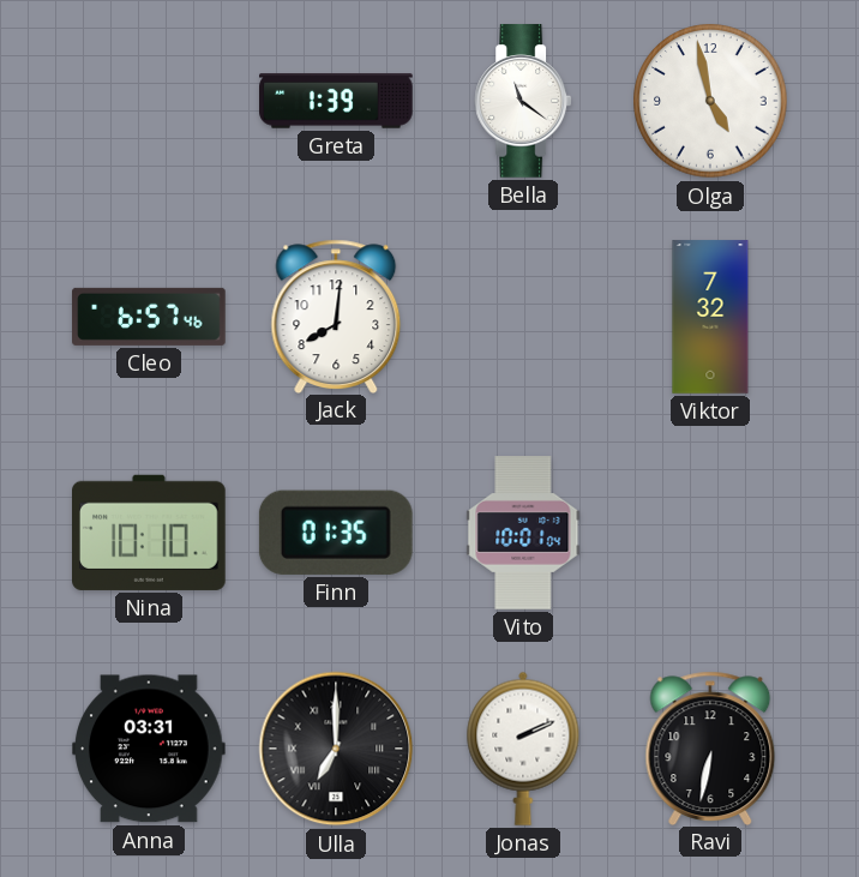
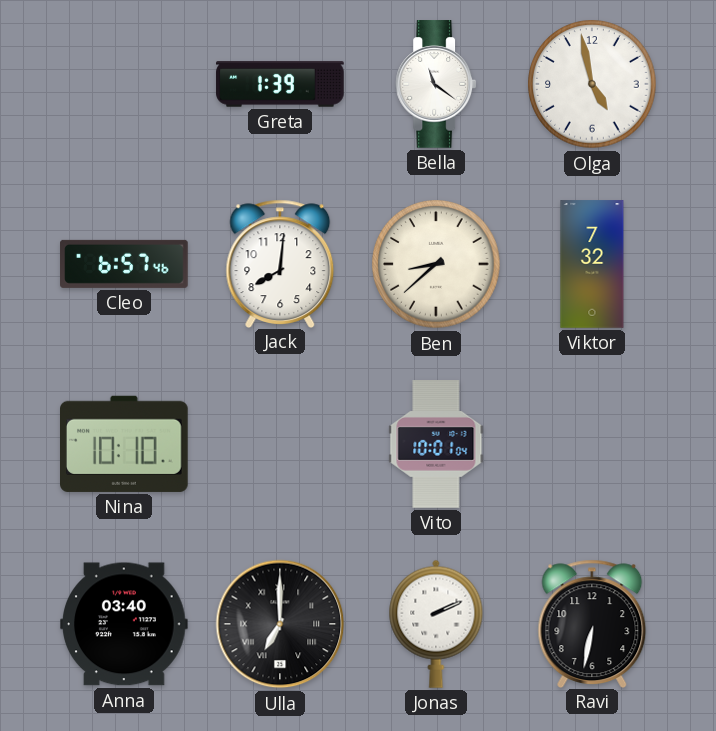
Ben: none -> 8:38
Finn: 01:35 -> none
Anna: 03:31 -> 03:40
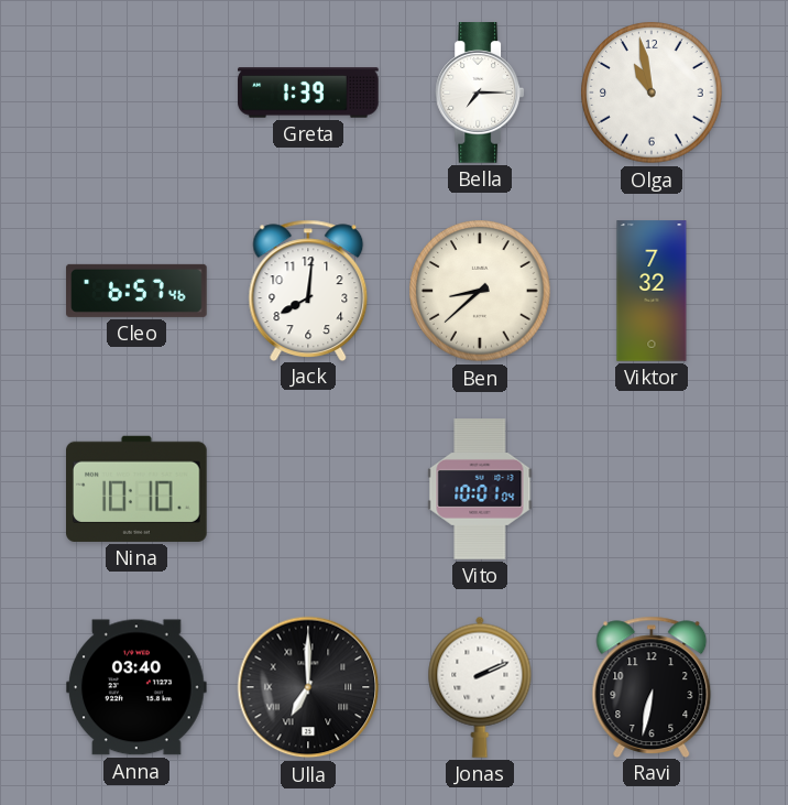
Bella: 11:21 -> 7:15
Olga: 4:58 -> 10:58
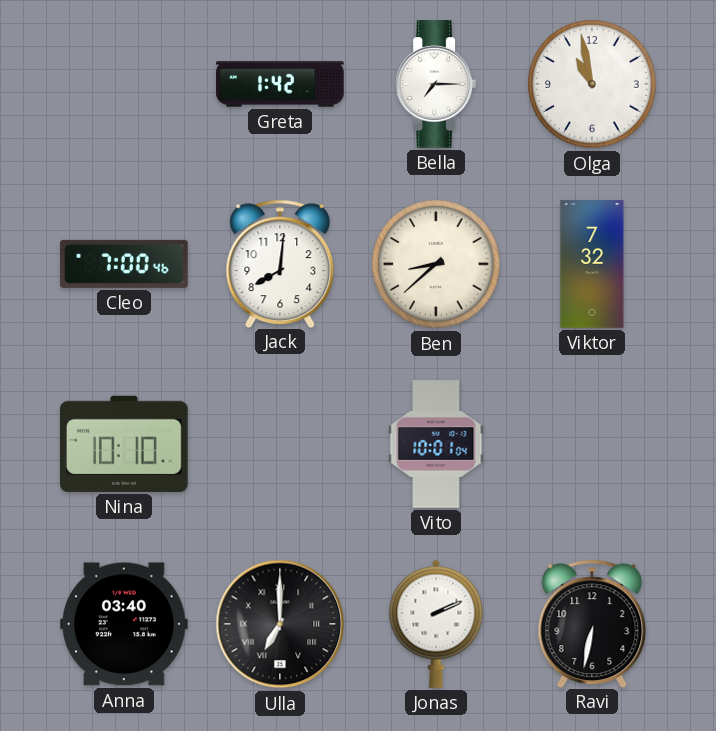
Greta: 1:39 -> 1:42
Cleo: 6:57 -> 7:00
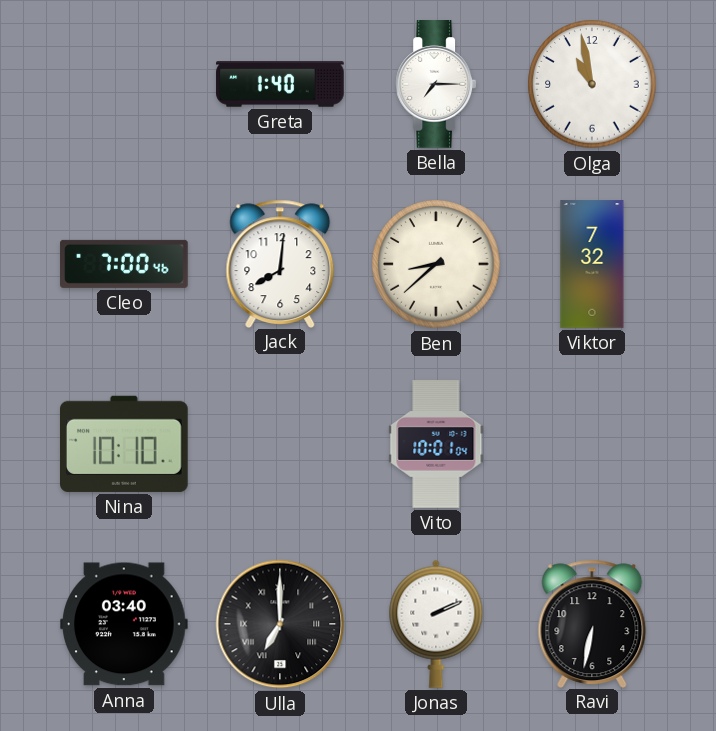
Greta: 1:42 -> 1:40
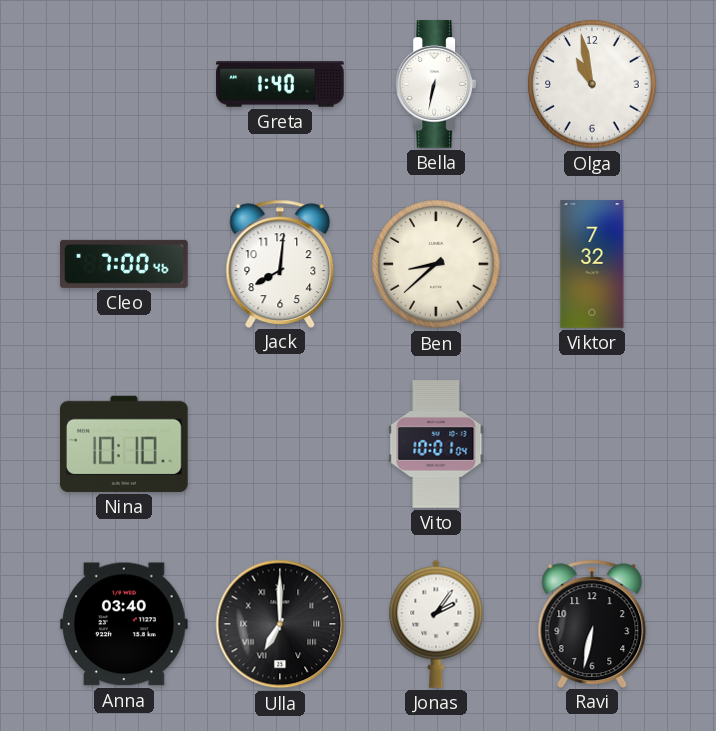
Bella: 7:15 -> 6:32
Jonas: 2:11 -> 2:06
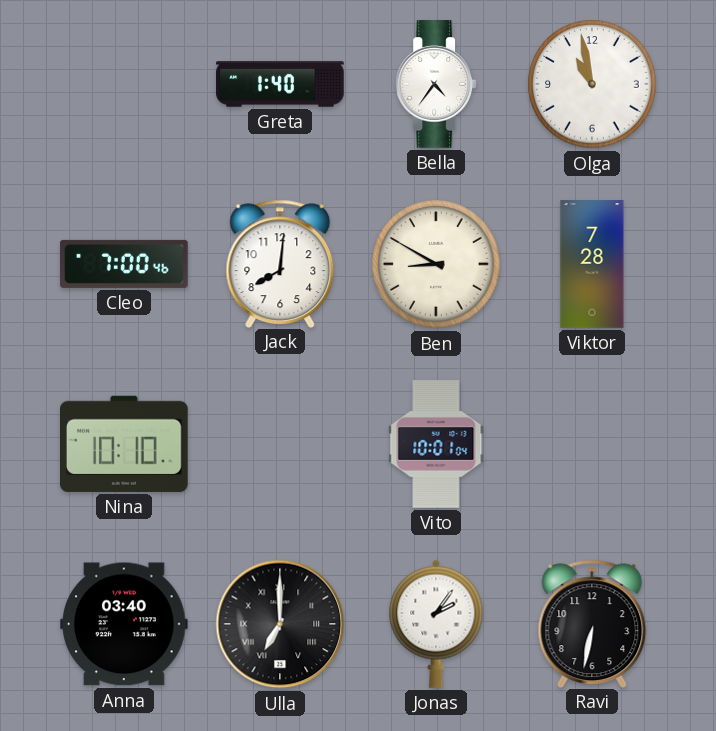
Bella: 6:32 -> 4:36
Ben: 8:38 -> 8:50
Viktor: 7:32 -> 7:28
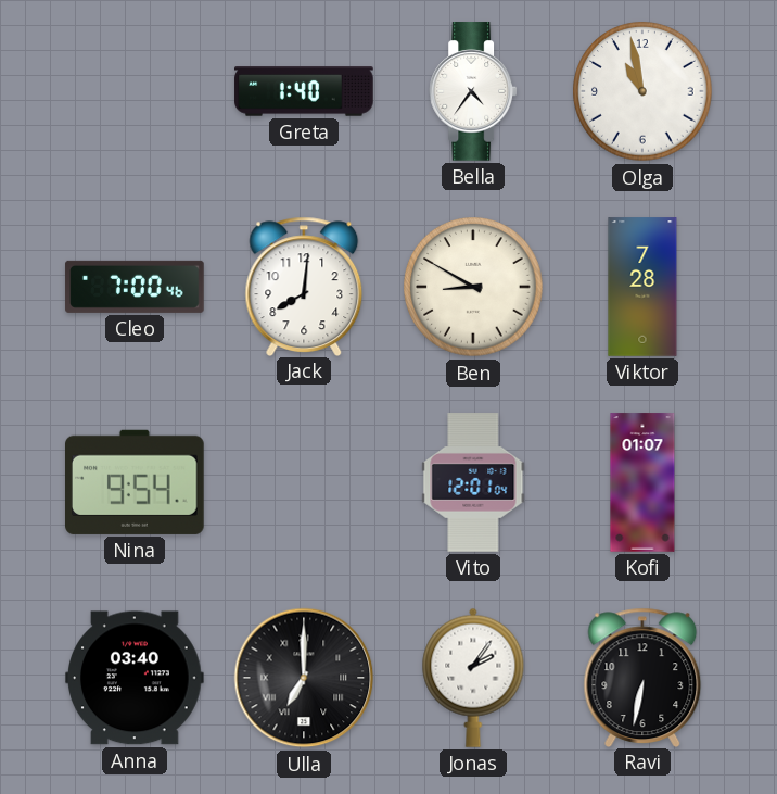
Nina: 10:10 -> 9:54
Vito: 10:01 -> 12:01
Kofi: none -> 01:07
